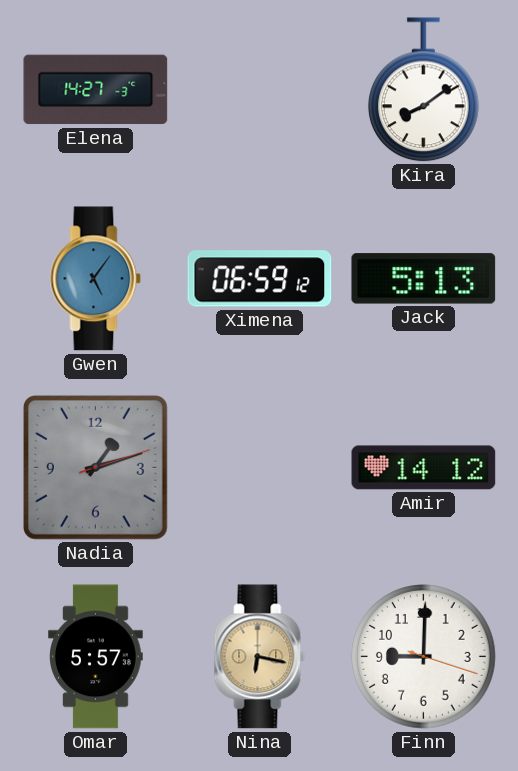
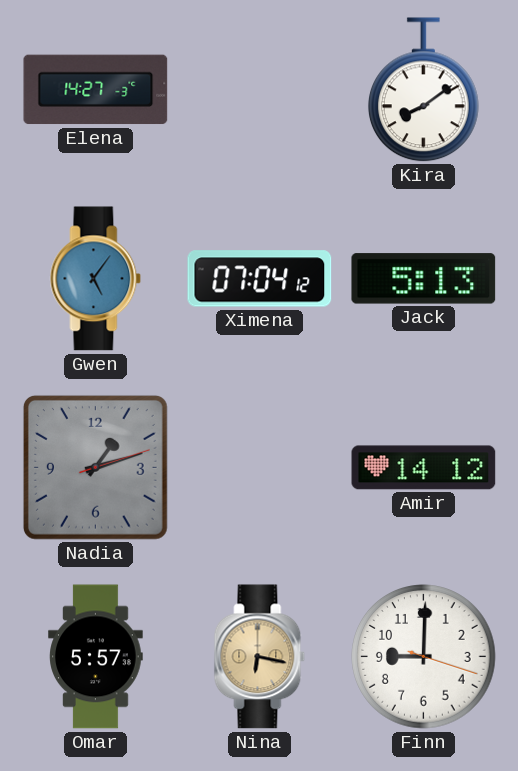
Ximena: 06:59 -> 07:04
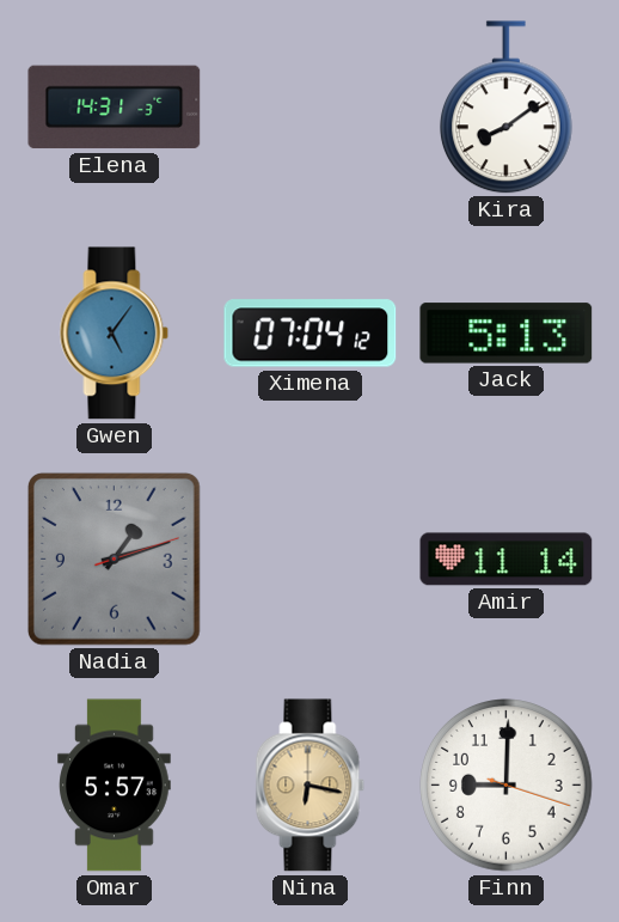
Elena: 14:27 -> 14:31
Amir: 14:12 -> 11:14
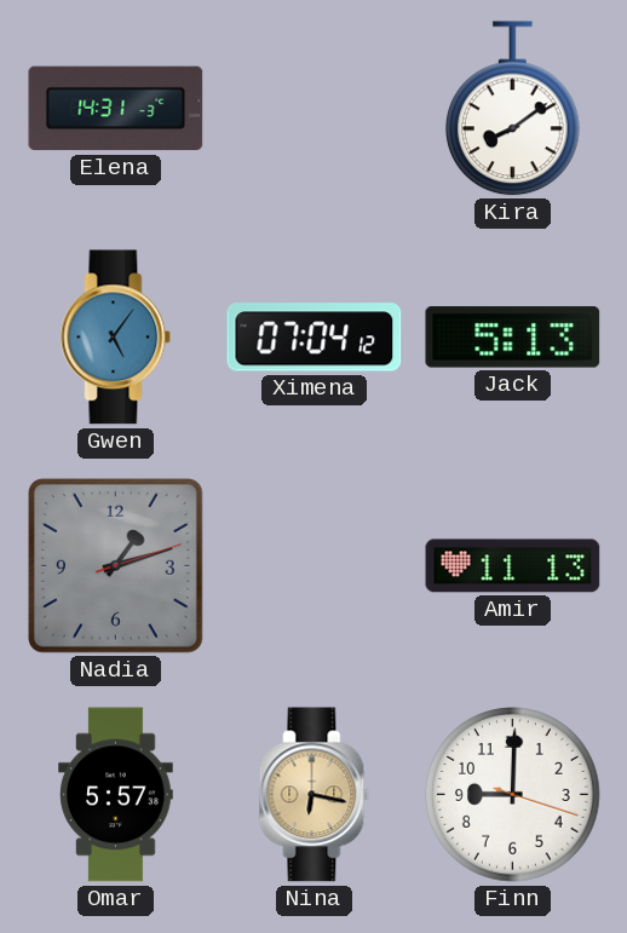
Amir: 11:14 -> 11:13
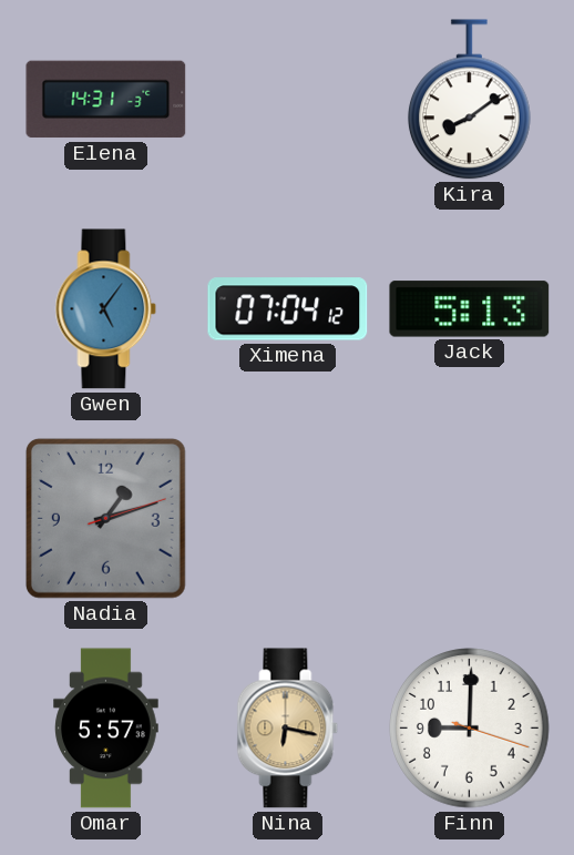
Amir: 11:13 -> none
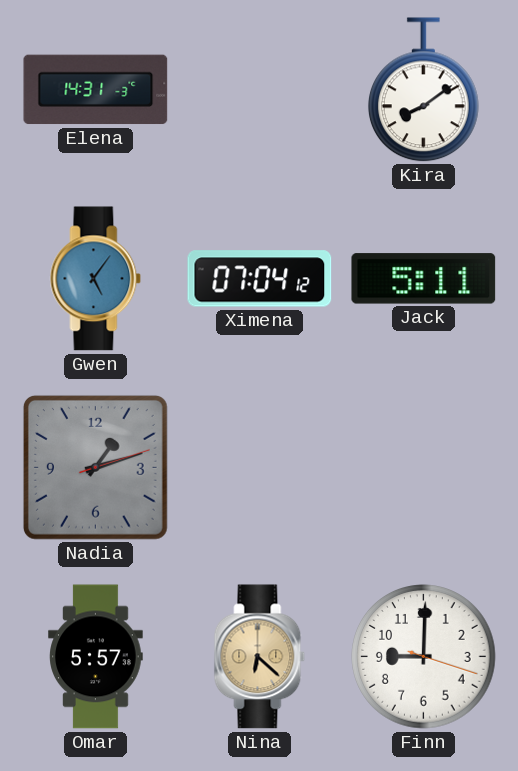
Jack: 5:13 -> 5:11
Nina: 6:17 -> 6:22
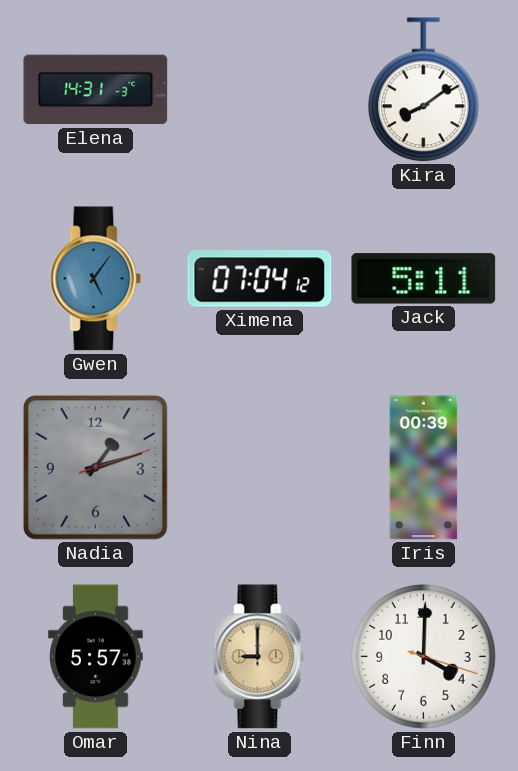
Iris: none -> 00:39
Nina: 6:22 -> 9:00
Finn: 9:00 -> 4:00
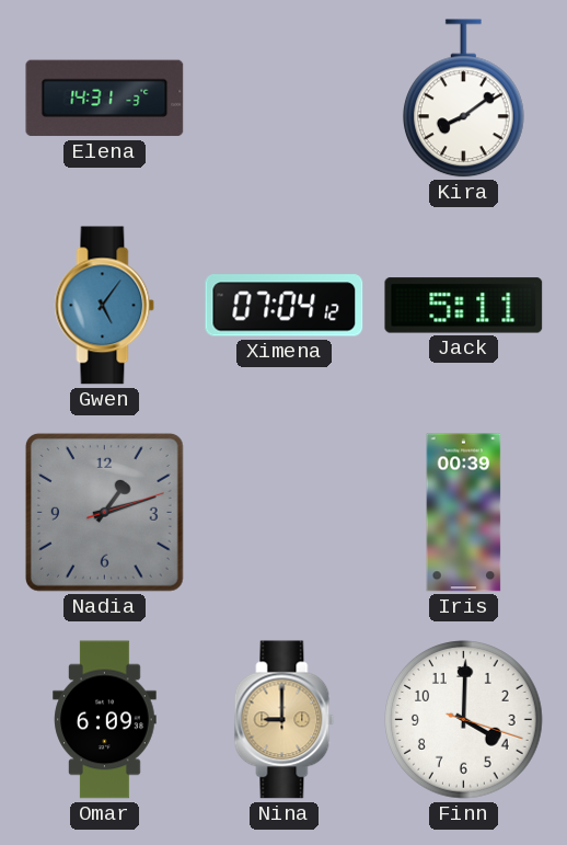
Omar: 5:57 -> 6:09
